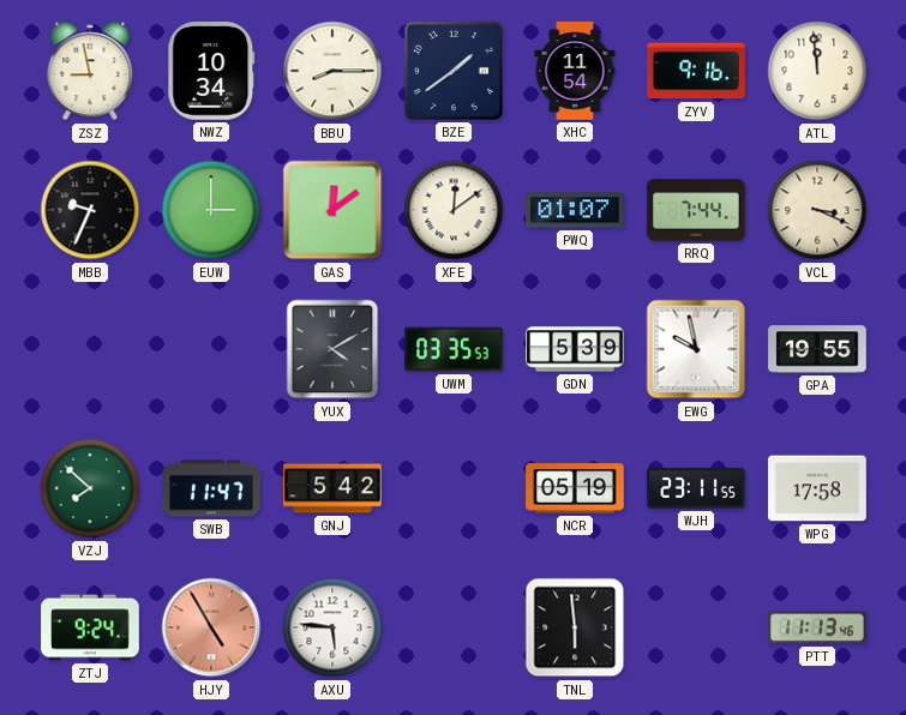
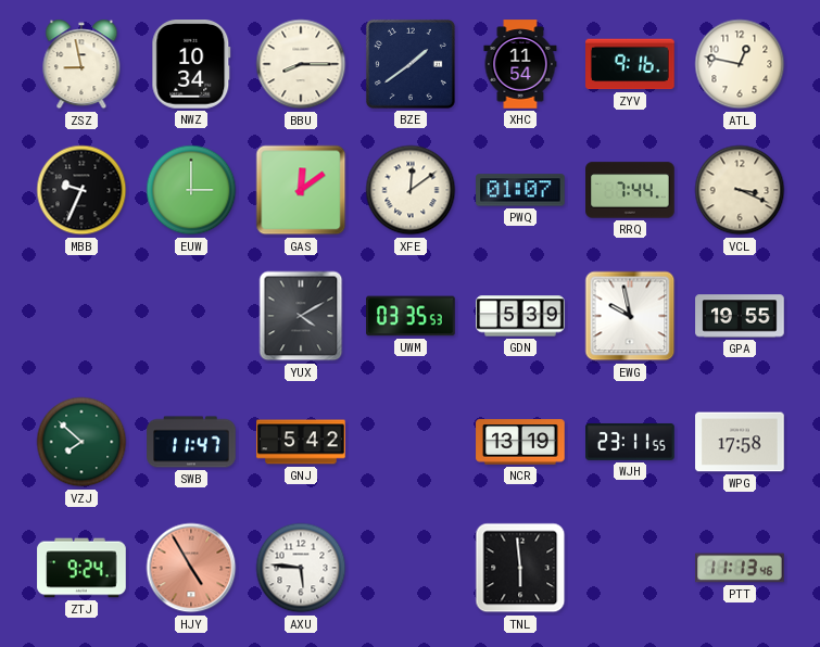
ATL: 11:59 -> 12:47
NCR: 05:19 -> 13:19
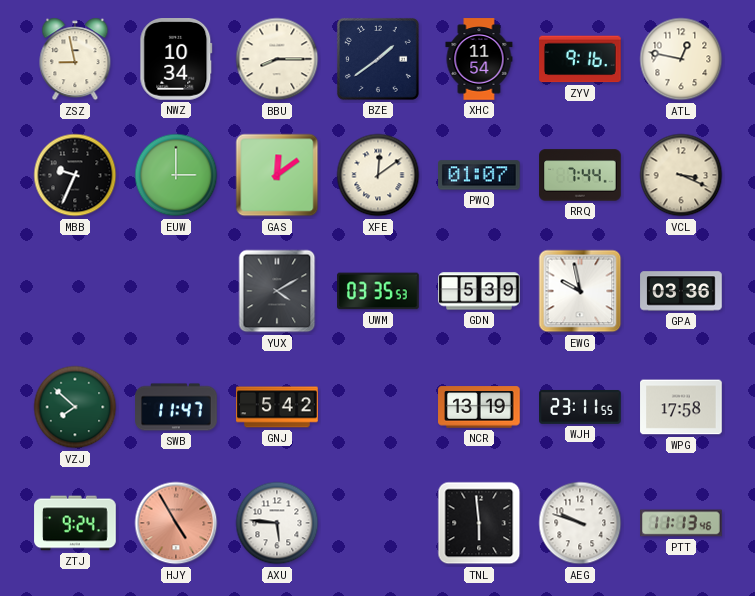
GPA: 19:55 -> 03:36
AEG: none -> 9:48
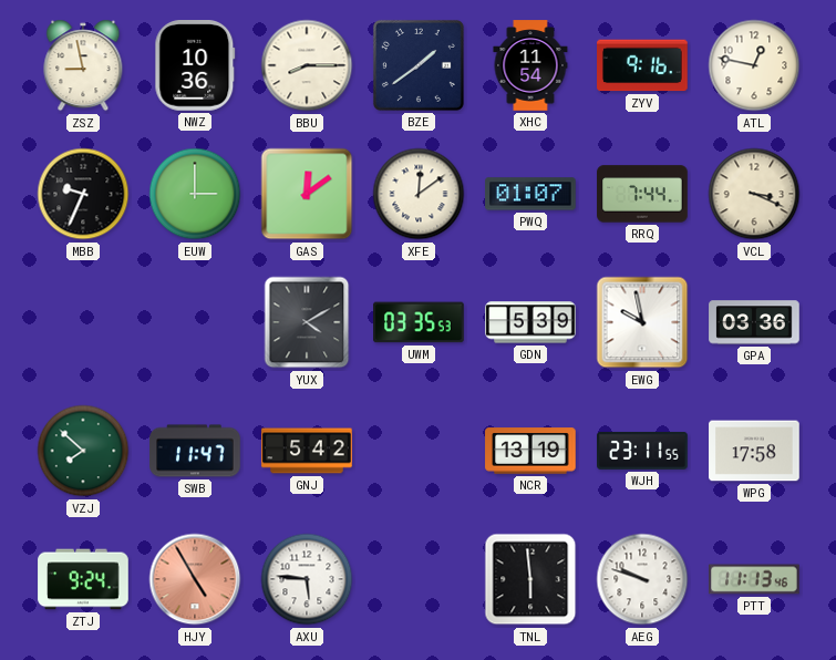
NWZ: 10:34 -> 10:36
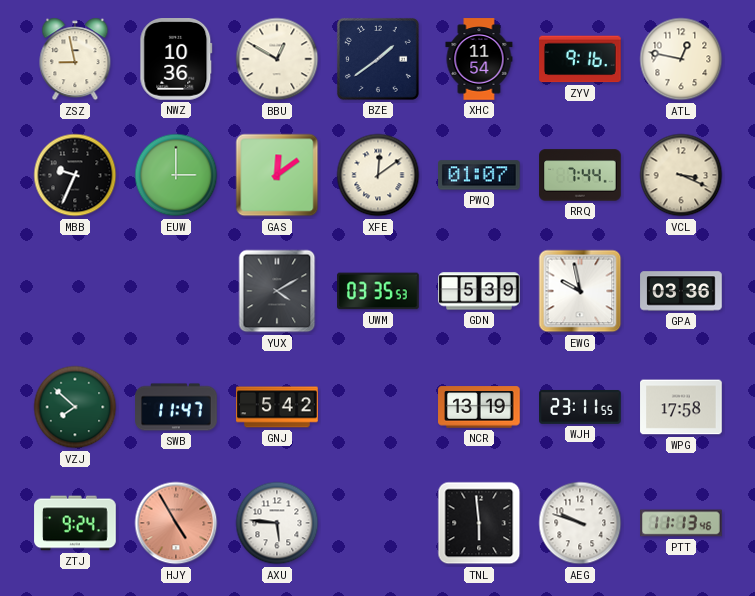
BBU: 8:15 -> 12:50
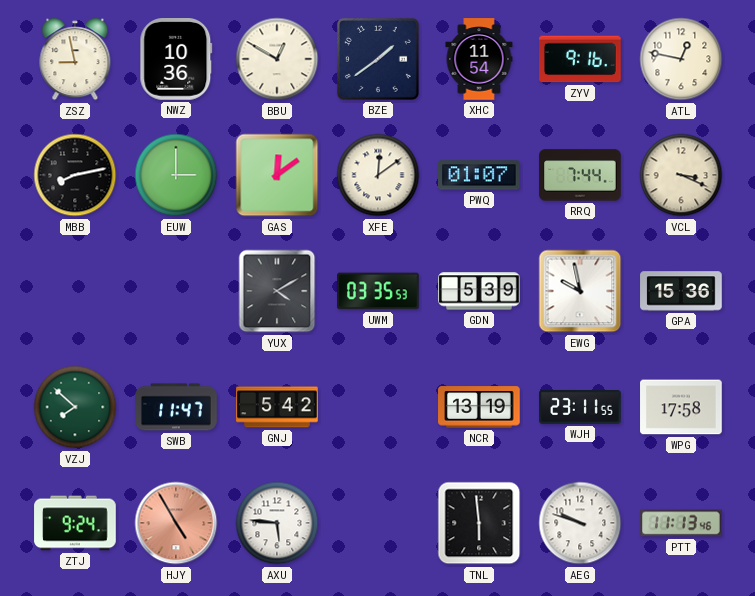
MBB: 9:34 -> 8:13
GPA: 03:36 -> 15:36
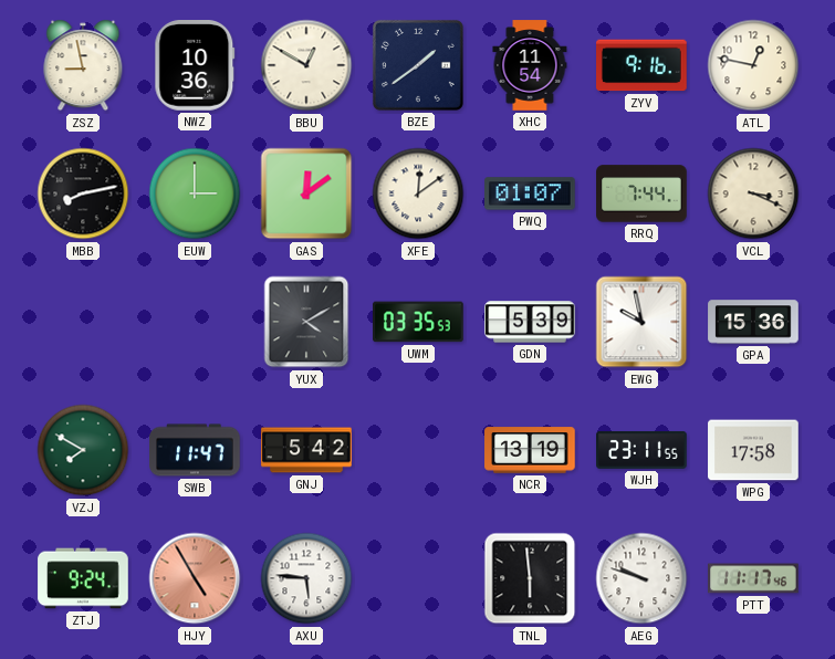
VZJ: 7:52 -> 7:50
PTT: 11:13 -> 11:17
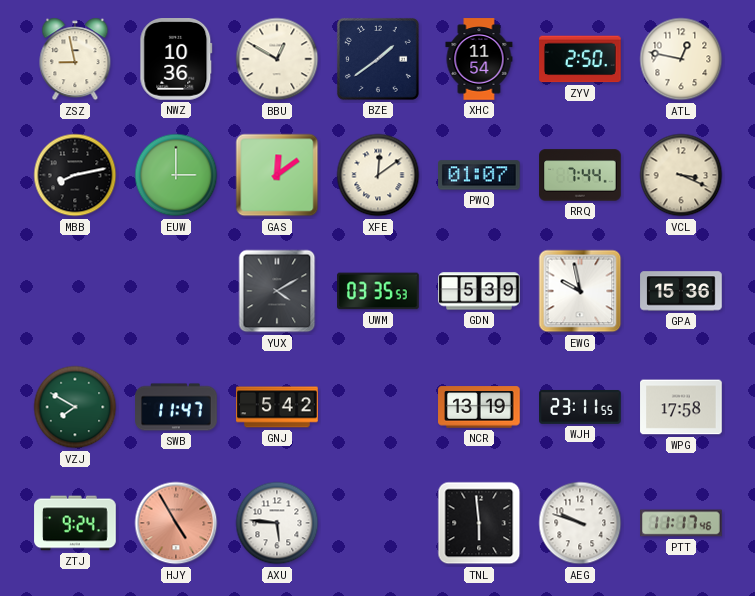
ZYV: 9:16 -> 2:50
